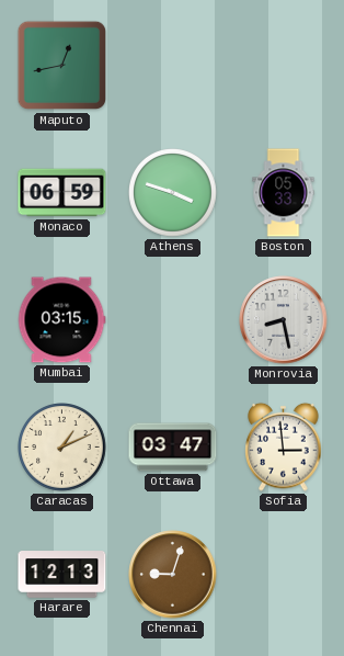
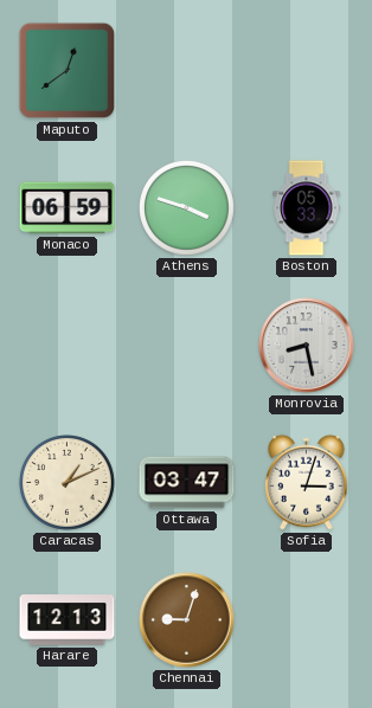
Maputo: 12:43 -> 12:39
Mumbai: 03:15 -> none
Sofia: 2:59 -> 3:03
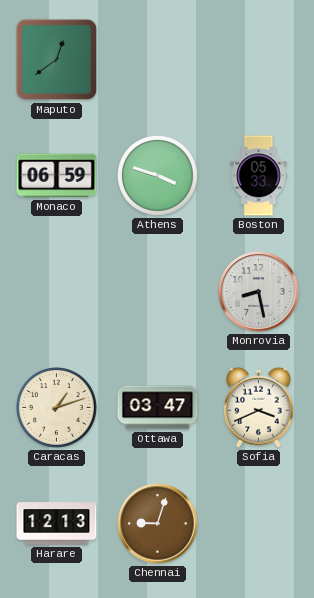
Caracas: 1:11 -> 1:12
Sofia: 3:03 -> 3:41
